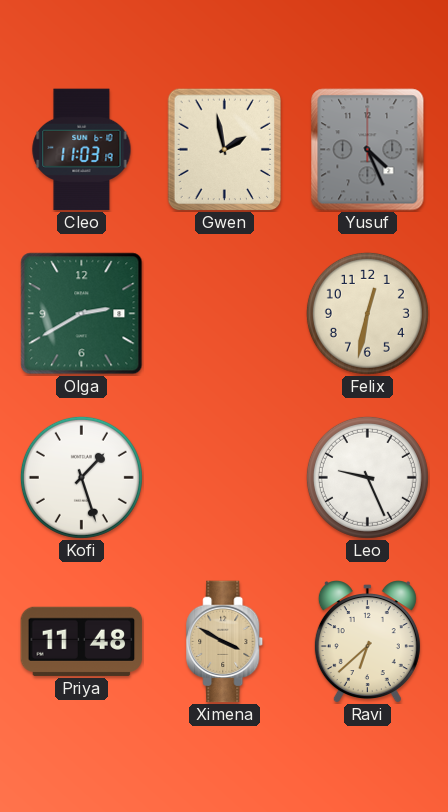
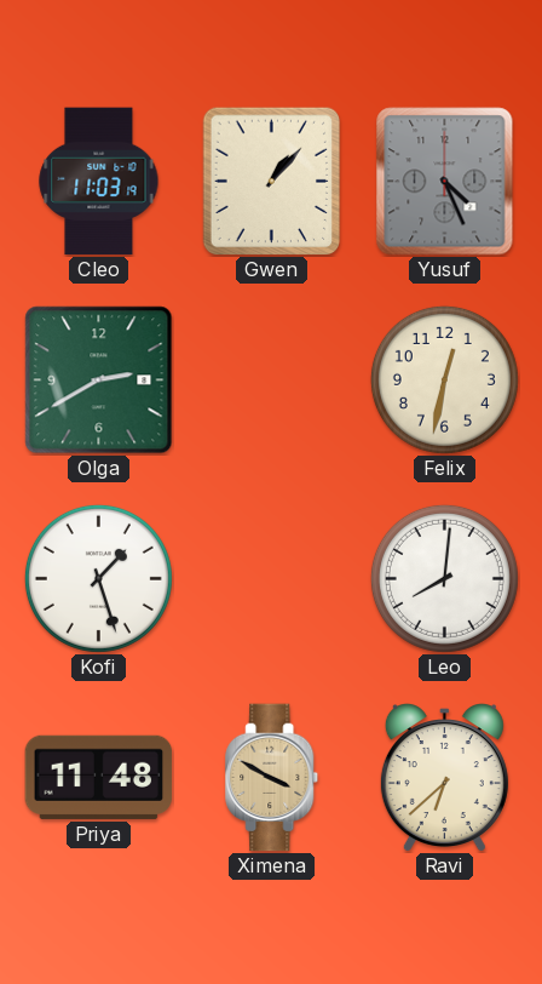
Gwen: 1:58 -> 1:07
Leo: 9:26 -> 8:01
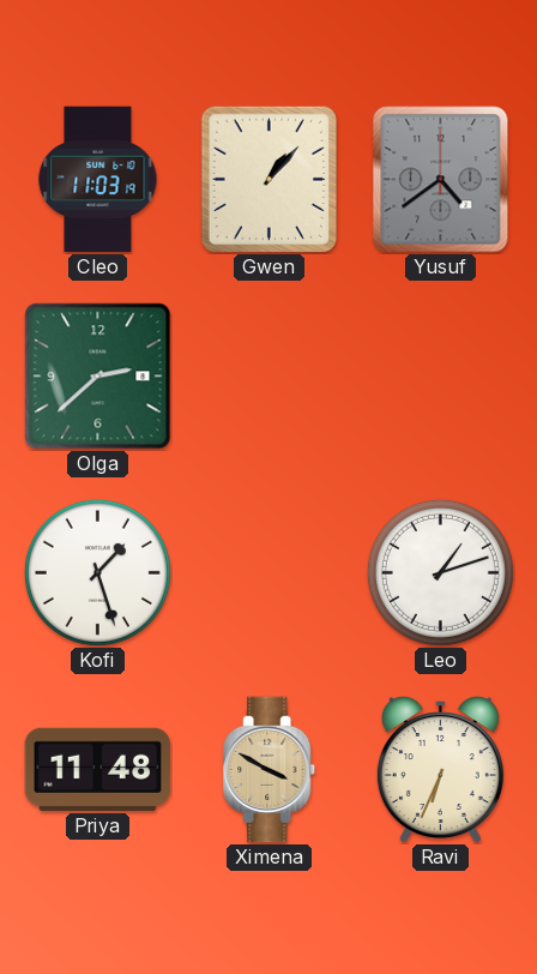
Yusuf: 4:26 -> 4:39
Olga: 2:40 -> 2:38
Felix: 12:32 -> none
Leo: 8:01 -> 1:12
Ravi: 6:38 -> 6:34
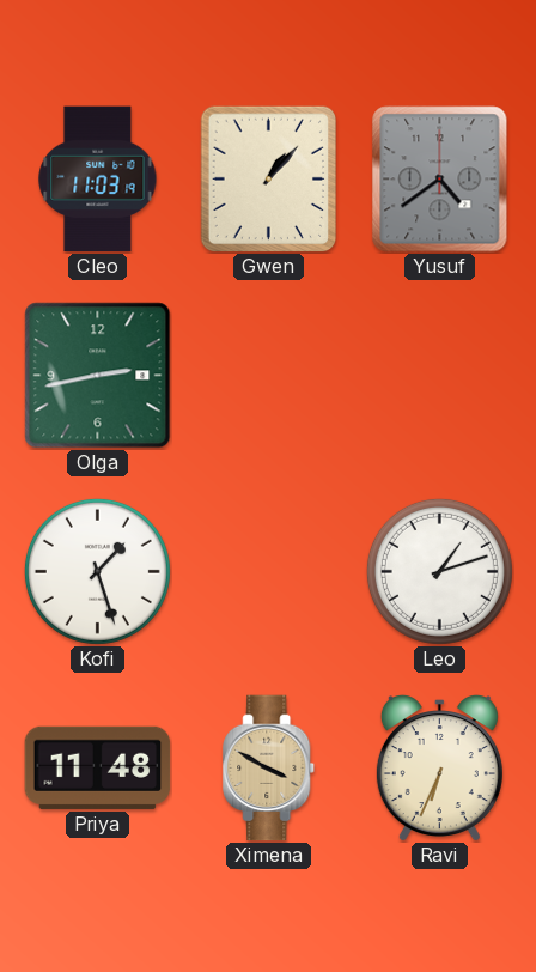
Olga: 2:38 -> 2:43
